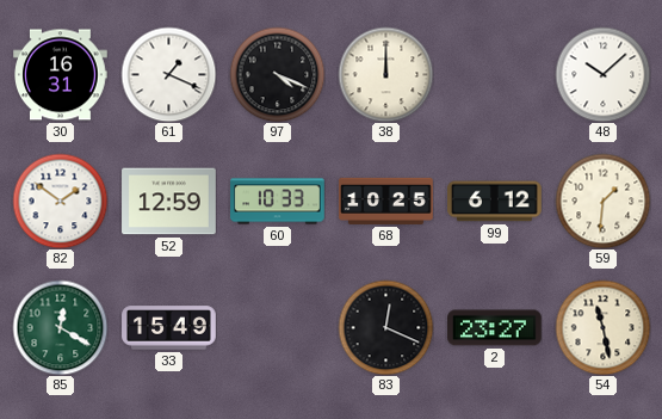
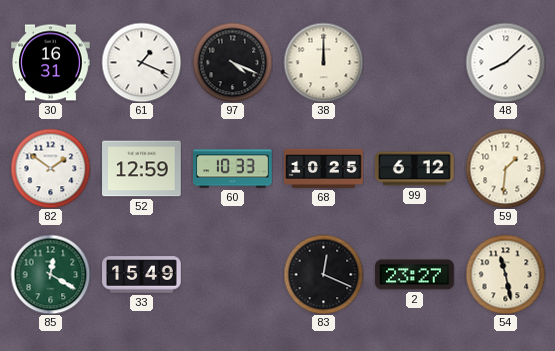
48: 10:08 -> 8:08
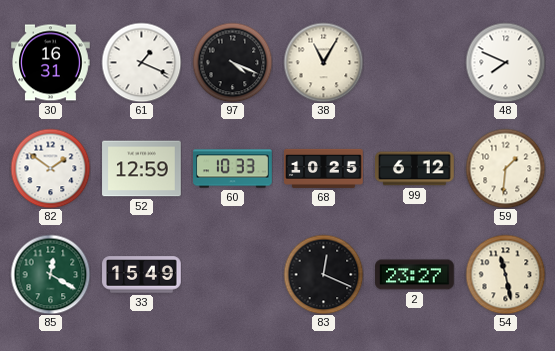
38: 12:00 -> 11:05
48: 8:08 -> 7:49
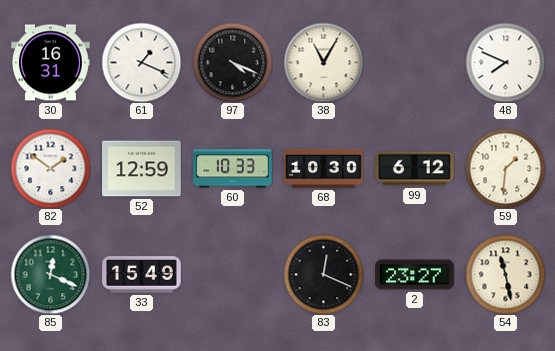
68: 10:25 -> 10:30
85: 12:20 -> 12:19
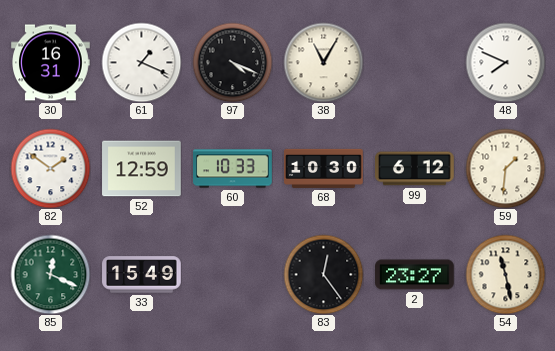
83: 12:19 -> 12:24
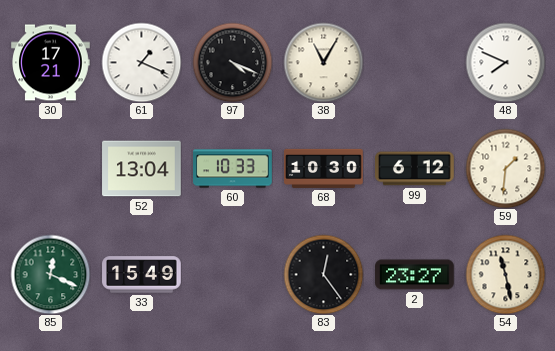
30: 16:31 -> 17:21
82: 1:51 -> none
52: 12:59 -> 13:04
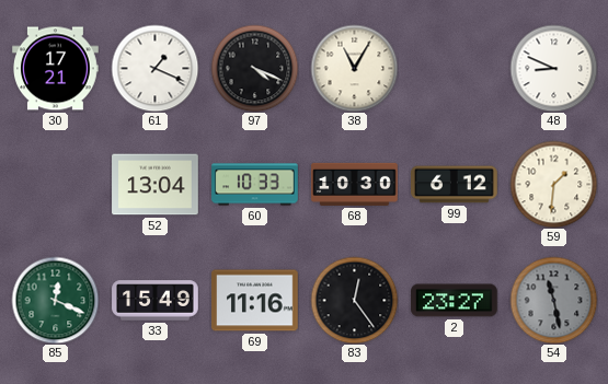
48: 7:49 -> 8:49
69: none -> 11:16
54 dial: cream -> grey
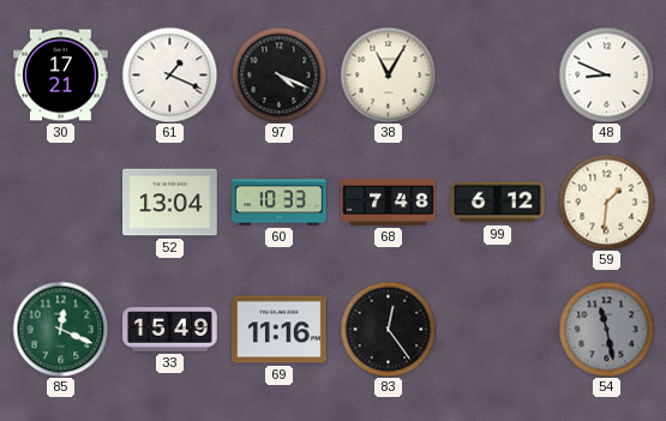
68: 10:30 -> 7:48
2: 23:27 -> none
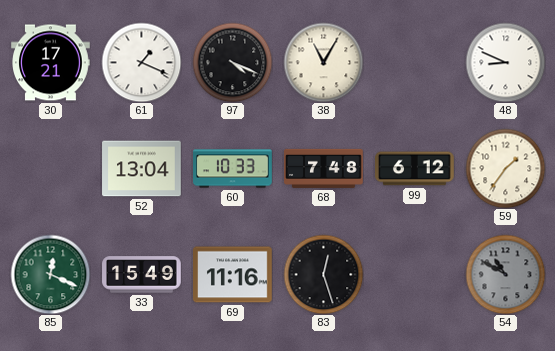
59: 1:31 -> 1:36
83: 12:24 -> 12:27
54: 11:28 -> 10:50
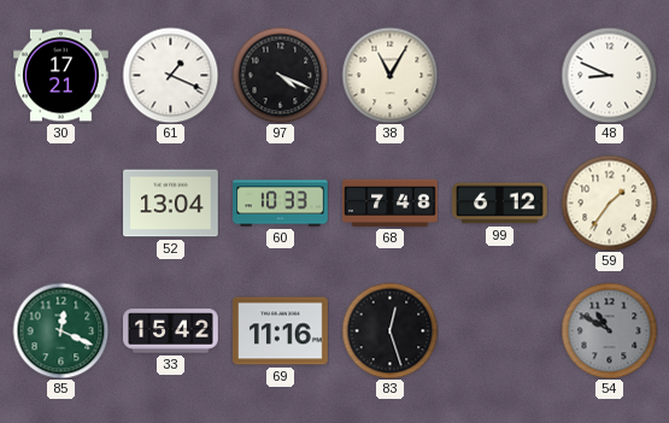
33: 15:49 -> 15:42
